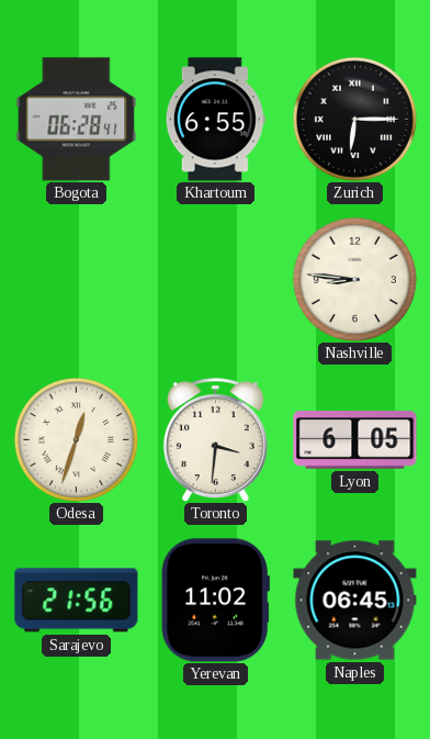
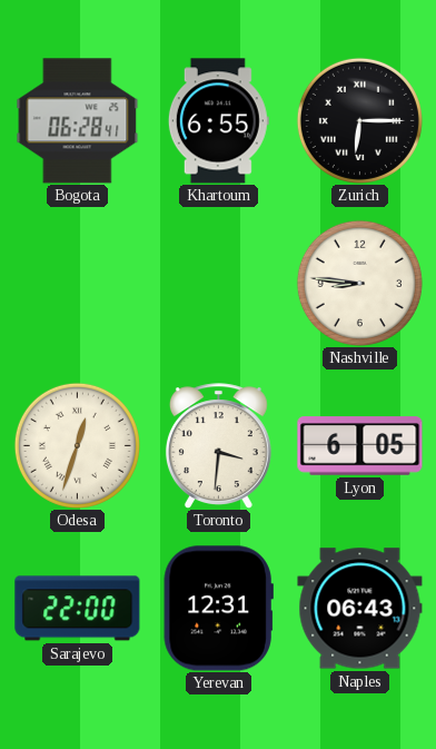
Sarajevo: 21:56 -> 22:00
Yerevan: 11:02 -> 12:31
Naples: 06:45 -> 06:43
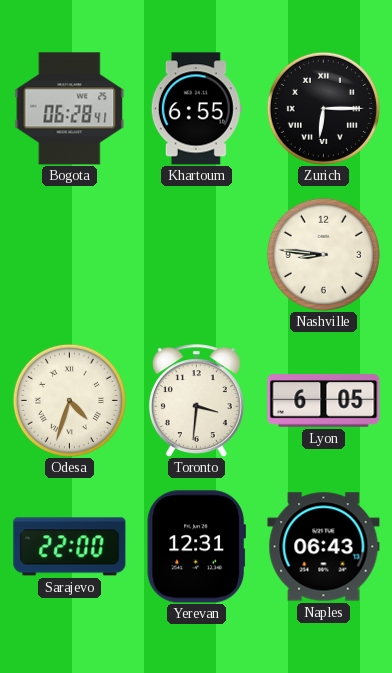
Odesa: 12:33 -> 4:33
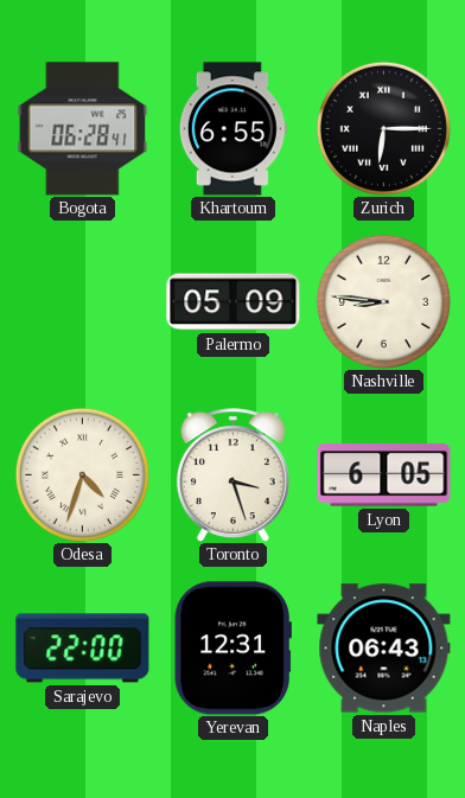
Palermo: none -> 05:09
Toronto: 3:31 -> 3:27
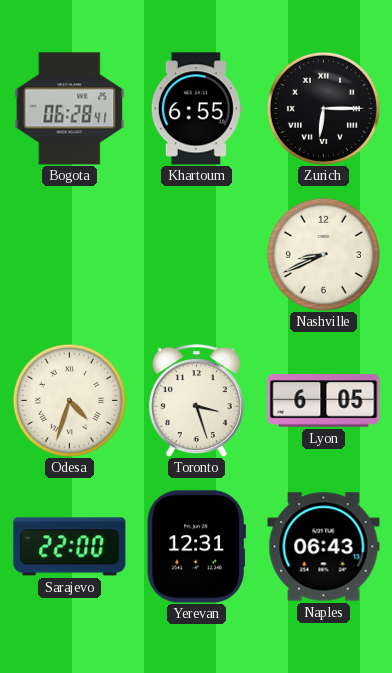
Palermo: 05:09 -> none
Nashville: 8:46 -> 8:41
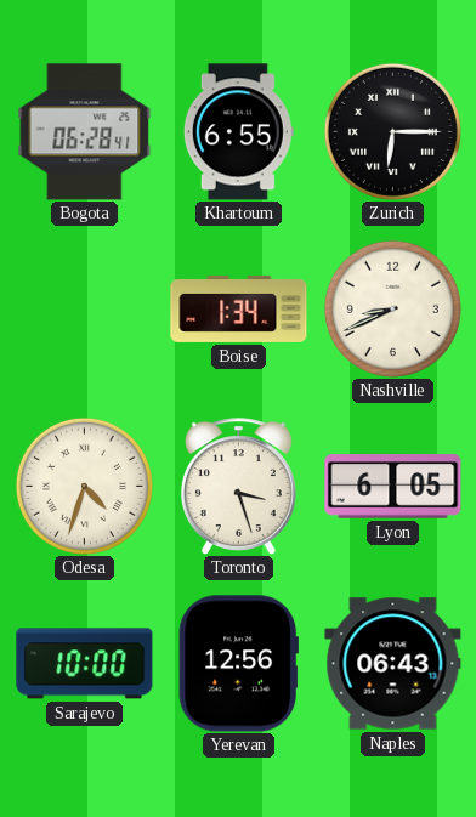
Boise: none -> 1:34
Sarajevo: 22:00 -> 10:00
Yerevan: 12:31 -> 12:56
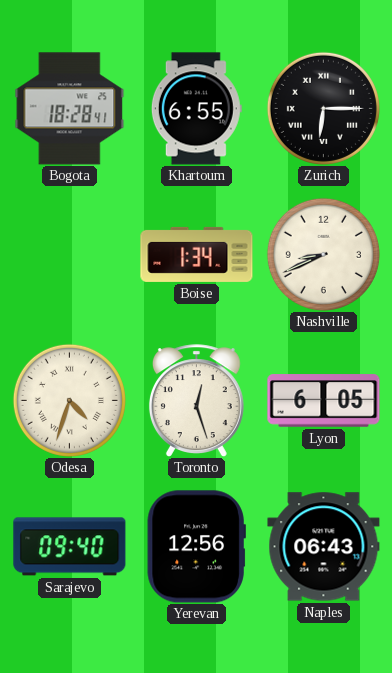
Bogota: 06:28 -> 18:28
Toronto: 3:27 -> 12:27
Sarajevo: 10:00 -> 09:40
